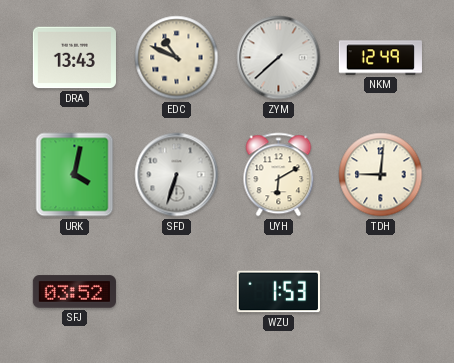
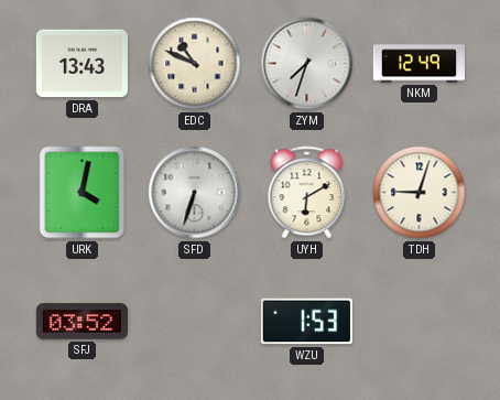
ZYM: 7:38 -> 7:33
TDH: 9:01 -> 9:03
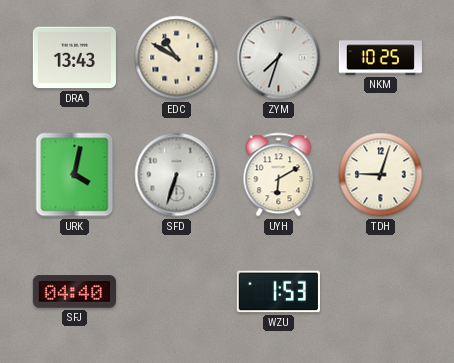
EDC: 10:49 -> 10:50
NKM: 12:49 -> 10:25
SFJ: 03:52 -> 04:40
